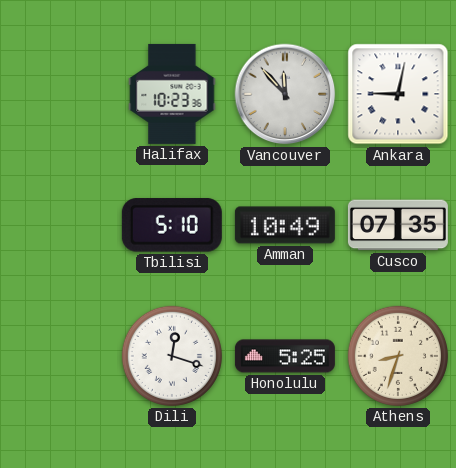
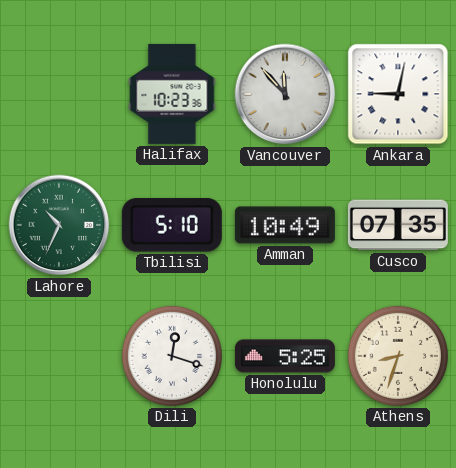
Lahore: none -> 10:34
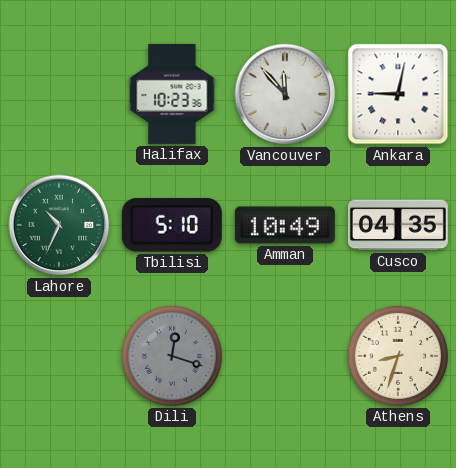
Cusco: 07:35 -> 04:35
Dili dial: white -> grey
Honolulu: 5:25 -> none
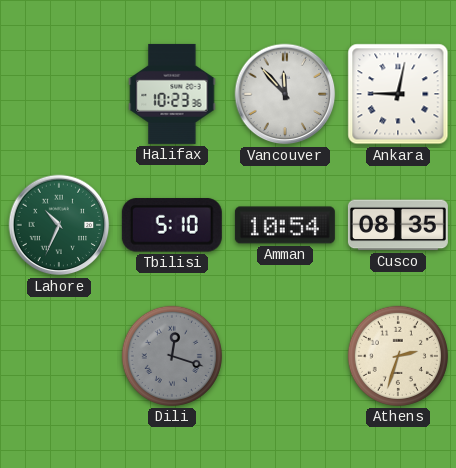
Amman: 10:49 -> 10:54
Cusco: 04:35 -> 08:35
Athens: 8:33 -> 2:33
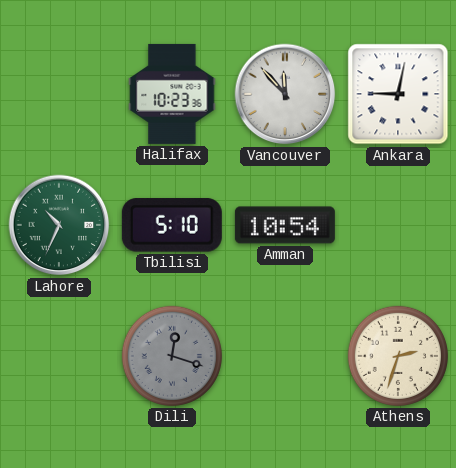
Cusco: 08:35 -> none
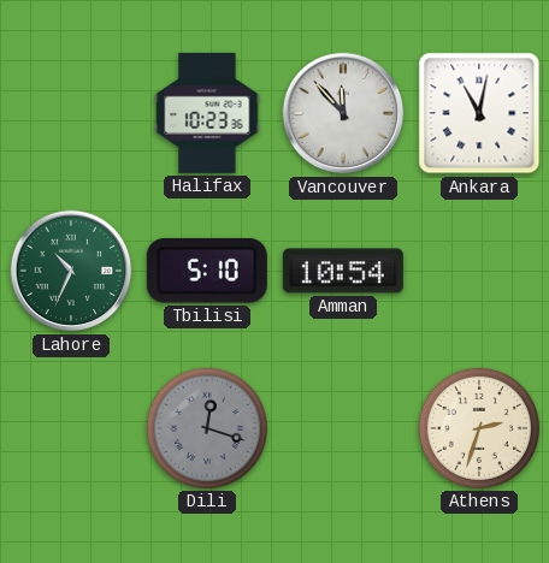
Ankara: 9:02 -> 11:02
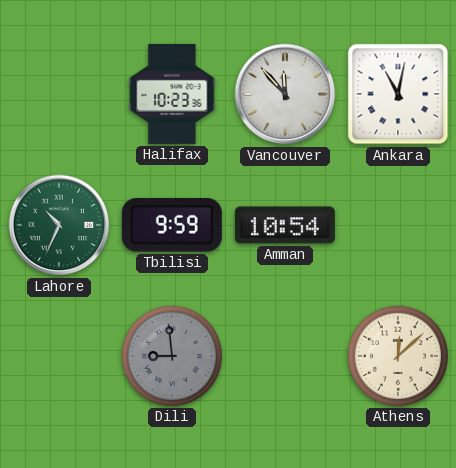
Tbilisi: 5:10 -> 9:59
Dili: 12:18 -> 8:59
Athens: 2:33 -> 12:08
